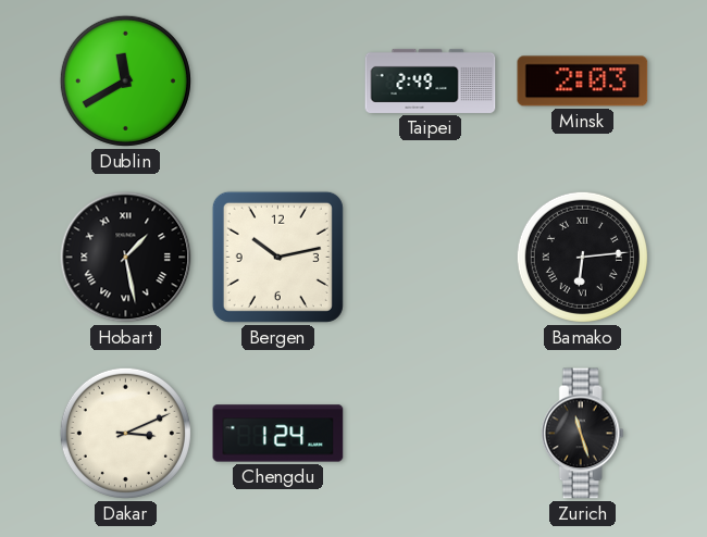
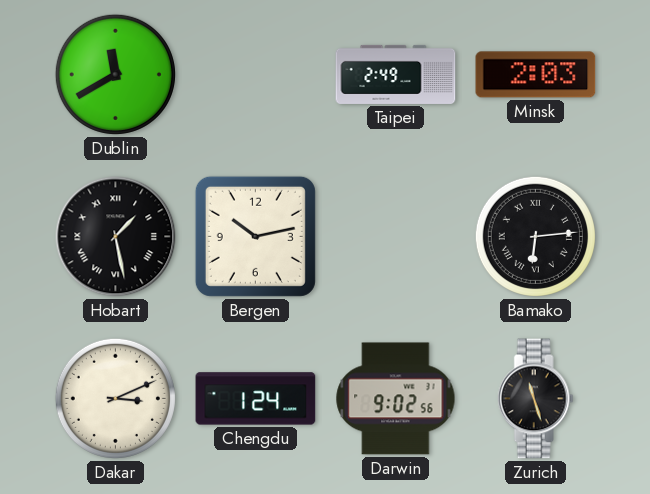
Darwin: none -> 9:02
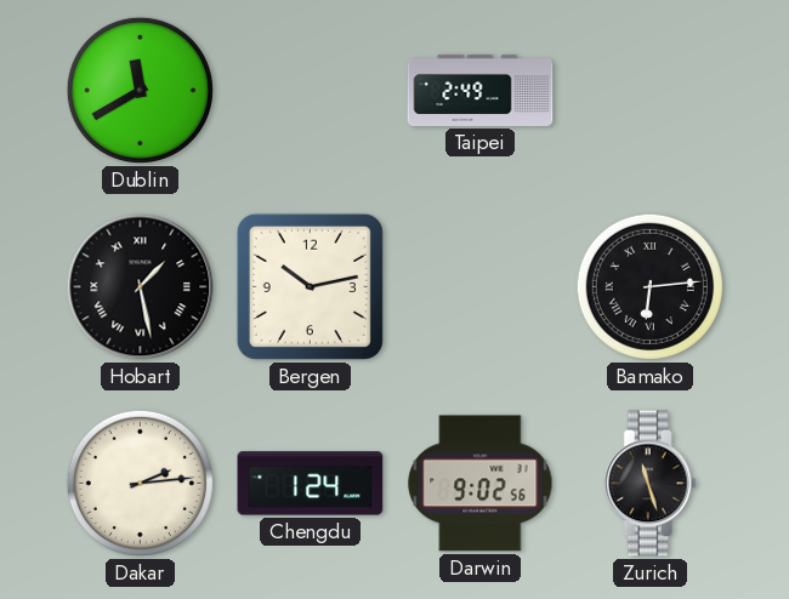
Minsk: 2:03 -> none
Dakar: 3:11 -> 2:14
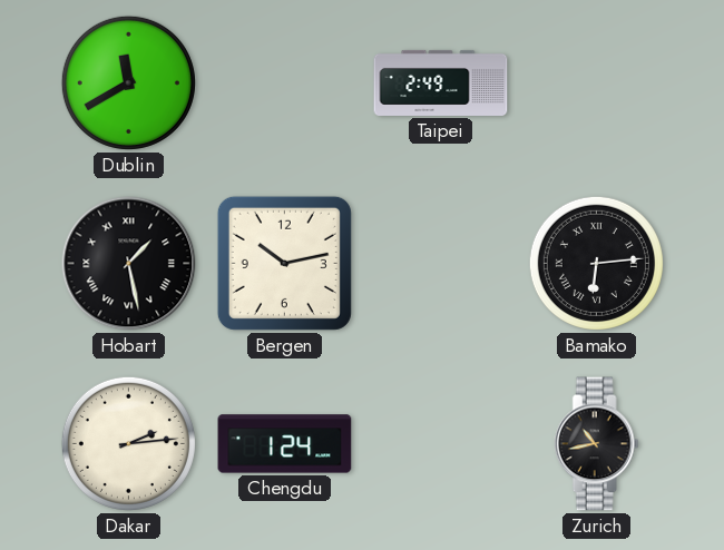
Darwin: 9:02 -> none
Zurich: 11:27 -> 10:43
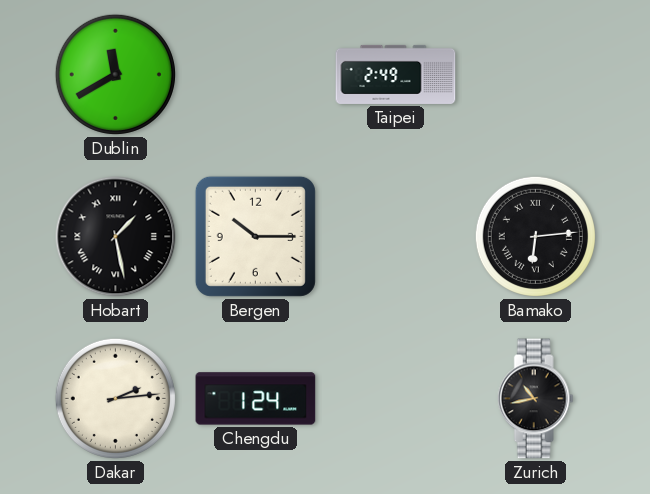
Bergen: 10:13 -> 10:15
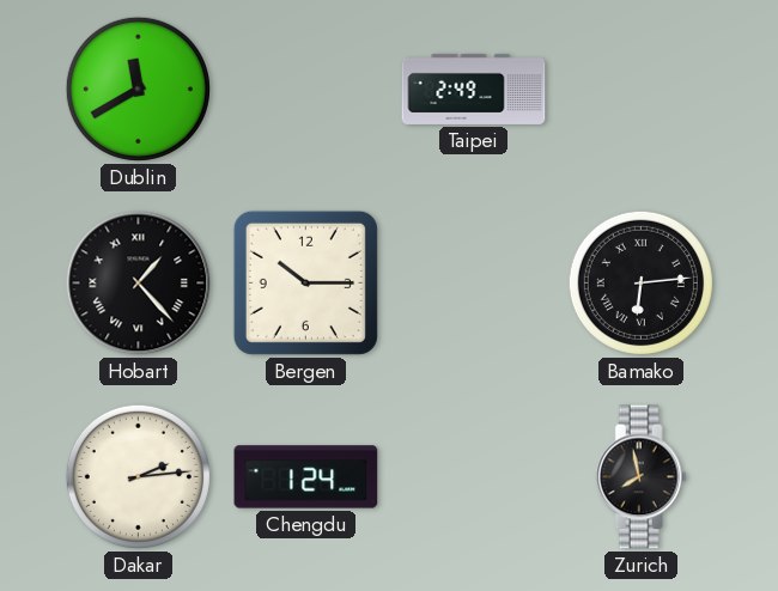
Hobart: 1:28 -> 1:23
Zurich: 10:43 -> 7:58
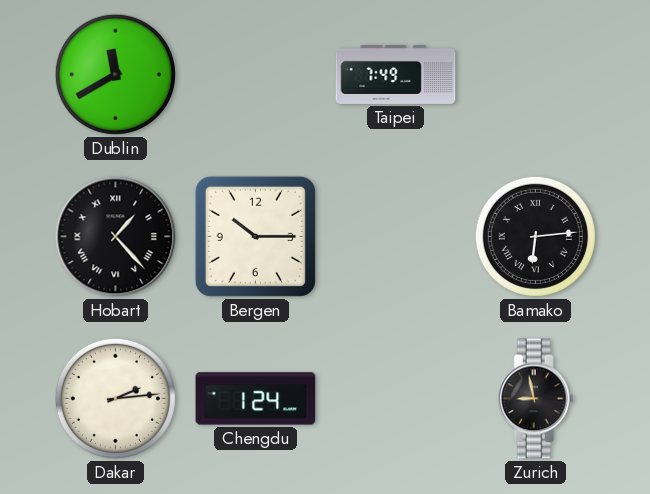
Taipei: 2:49 -> 7:49
Zurich: 7:58 -> 8:58
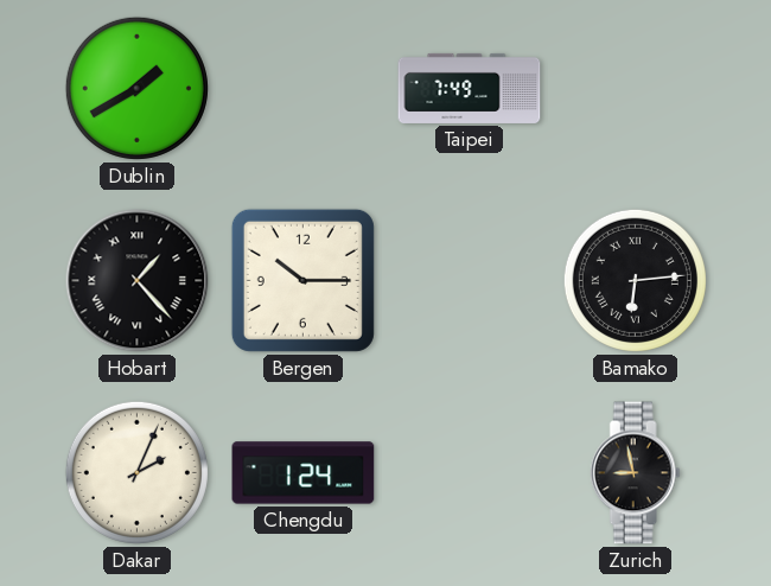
Dublin: 11:40 -> 1:40
Dakar: 2:14 -> 2:04
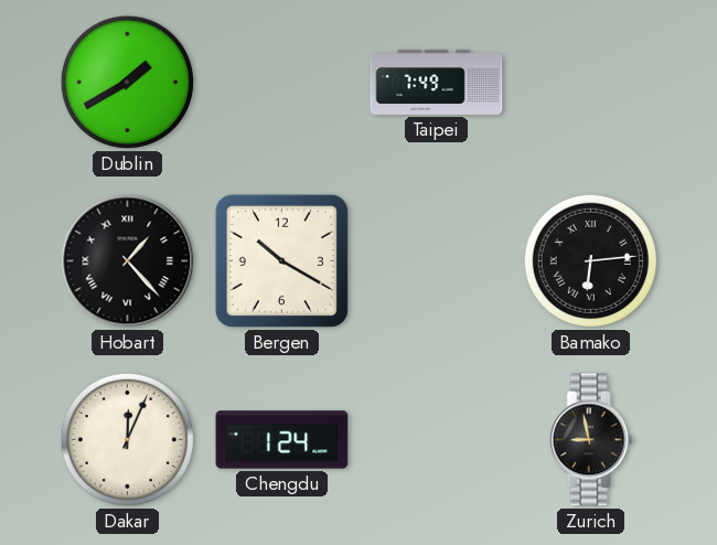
Bergen: 10:15 -> 10:20
Dakar: 2:04 -> 12:04
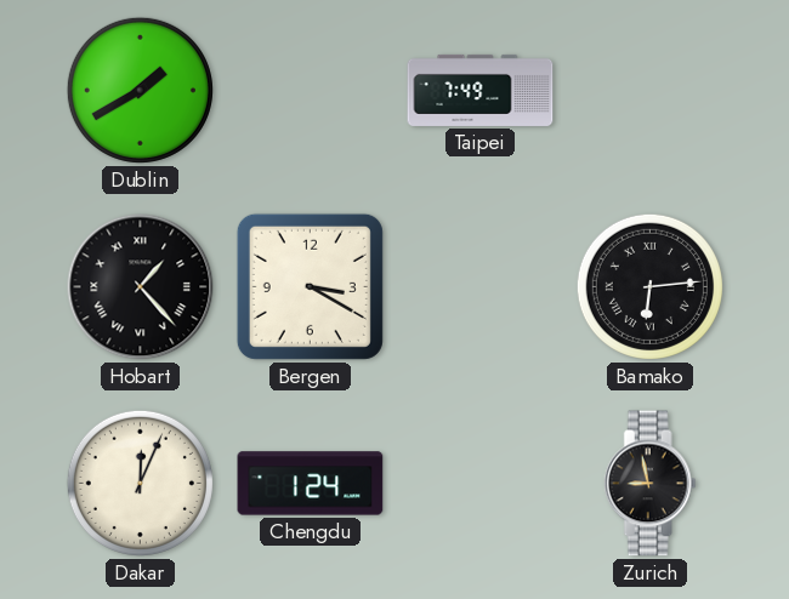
Bergen: 10:20 -> 3:20
